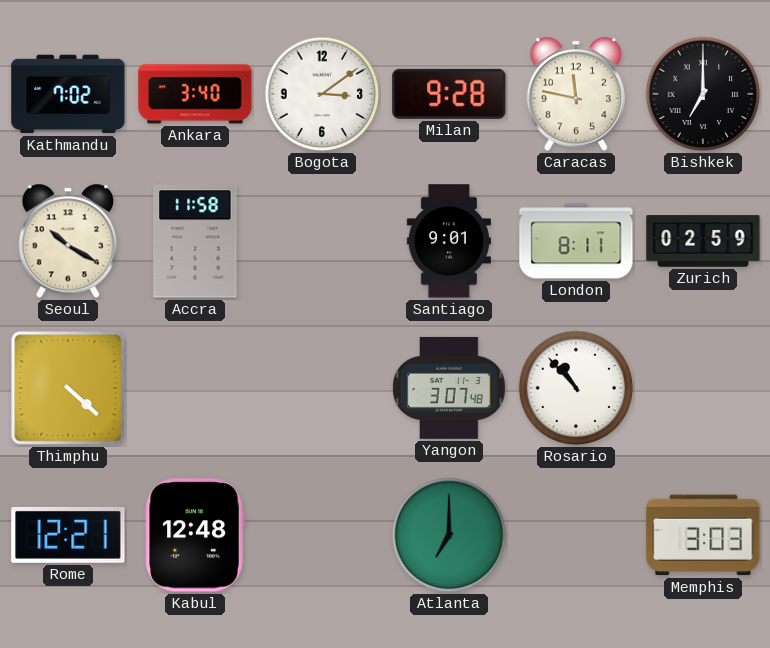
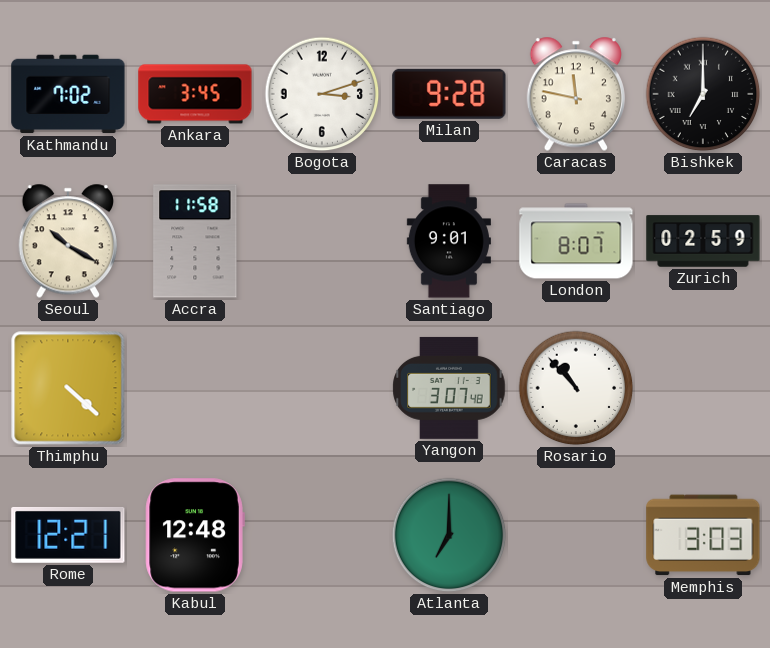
Ankara: 3:40 -> 3:45
Bogota: 3:09 -> 3:12
London: 8:11 -> 8:07
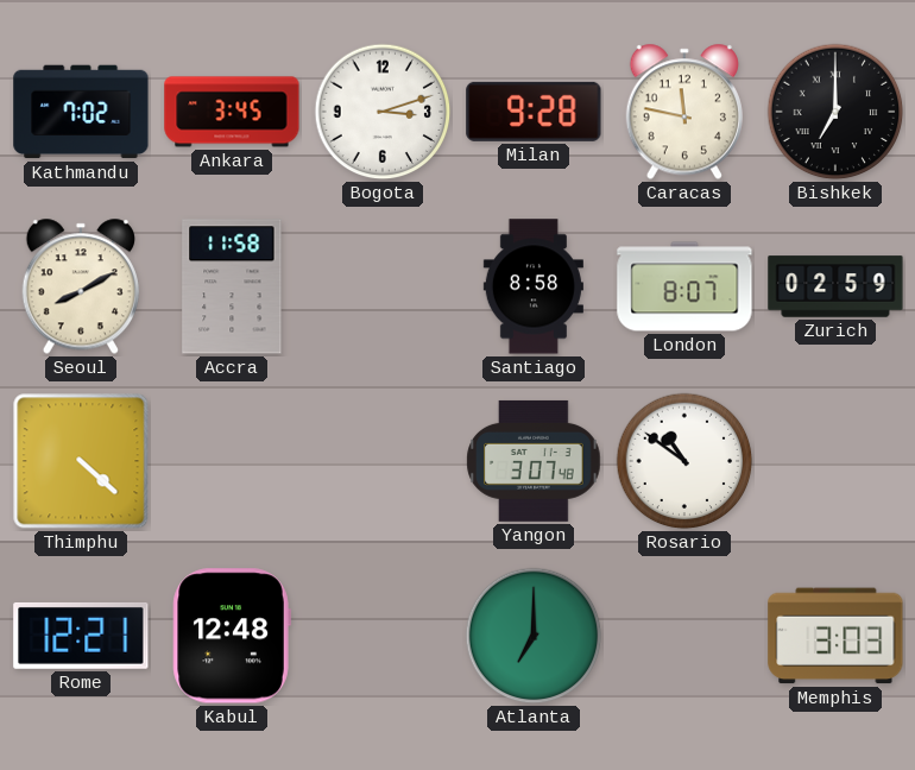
Seoul: 10:20 -> 8:10
Santiago: 9:01 -> 8:58
Rosario: 10:53 -> 10:51
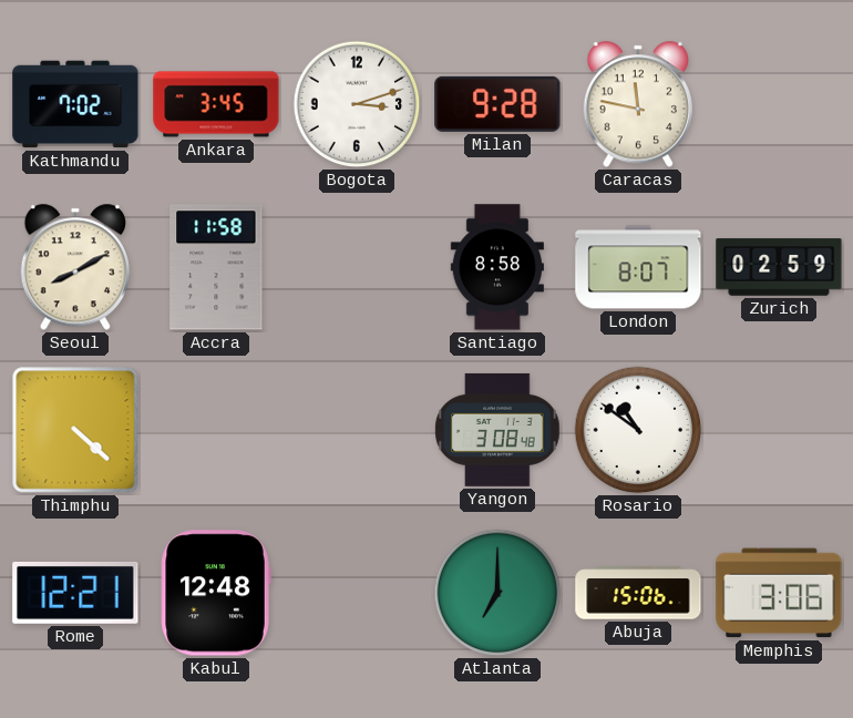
Bishkek: 7:00 -> none
Yangon: 3:07 -> 3:08
Abuja: none -> 15:06
Memphis: 3:03 -> 3:06
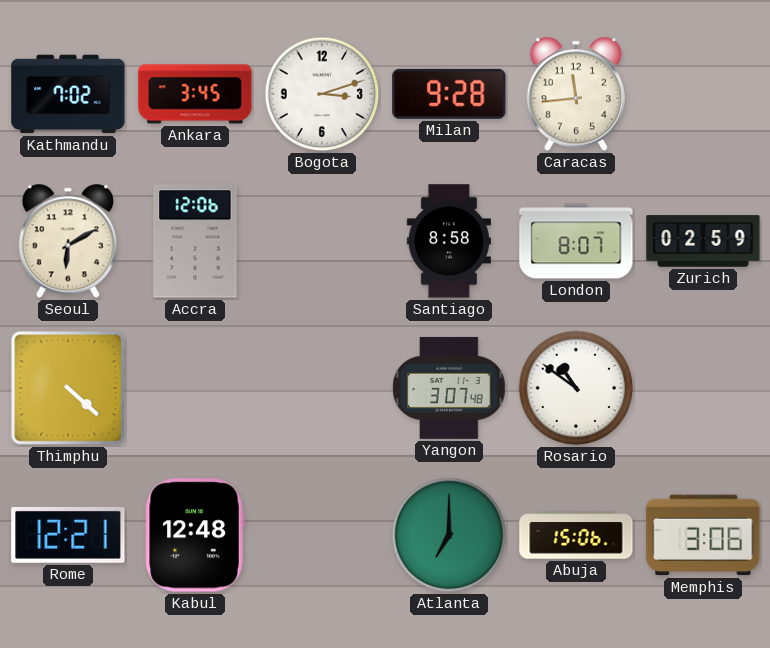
Caracas: 11:47 -> 11:44
Seoul: 8:10 -> 6:10
Accra: 11:58 -> 12:06
Yangon: 3:08 -> 3:07
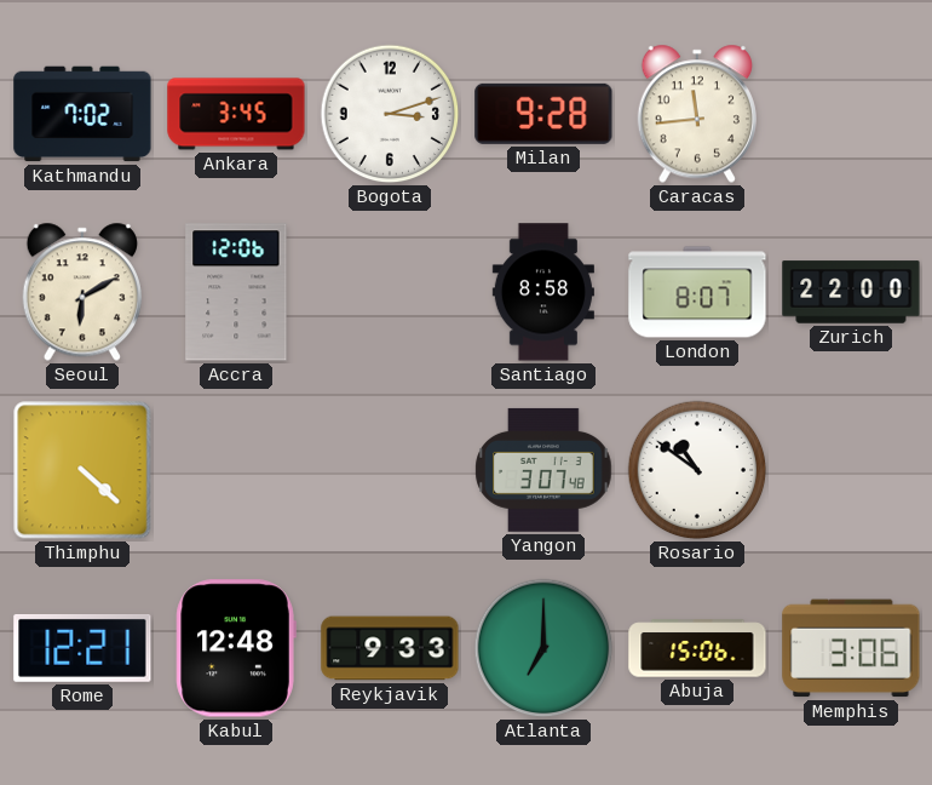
Zurich: 02:59 -> 22:00
Reykjavik: none -> 9:33
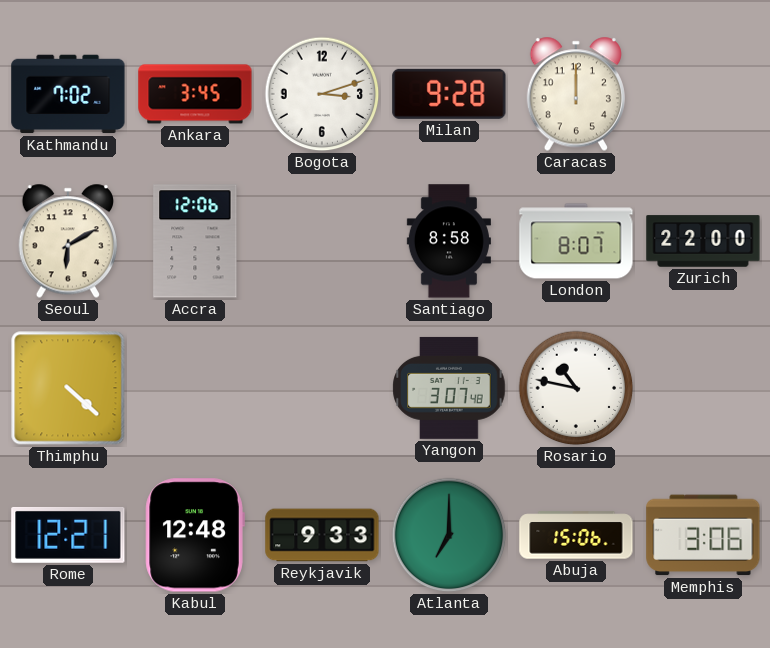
Caracas: 11:44 -> 12:00
Rosario: 10:51 -> 10:47
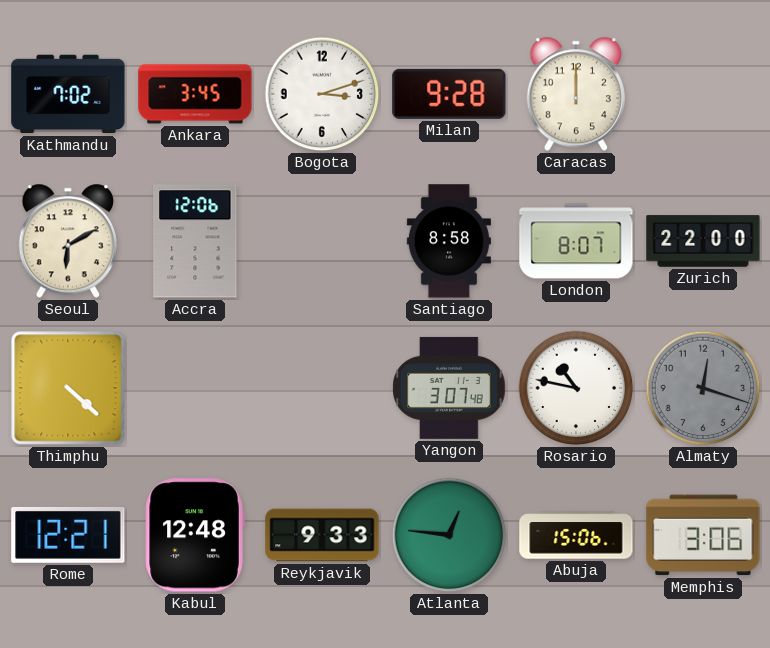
Almaty: none -> 12:18
Atlanta: 7:00 -> 12:46
